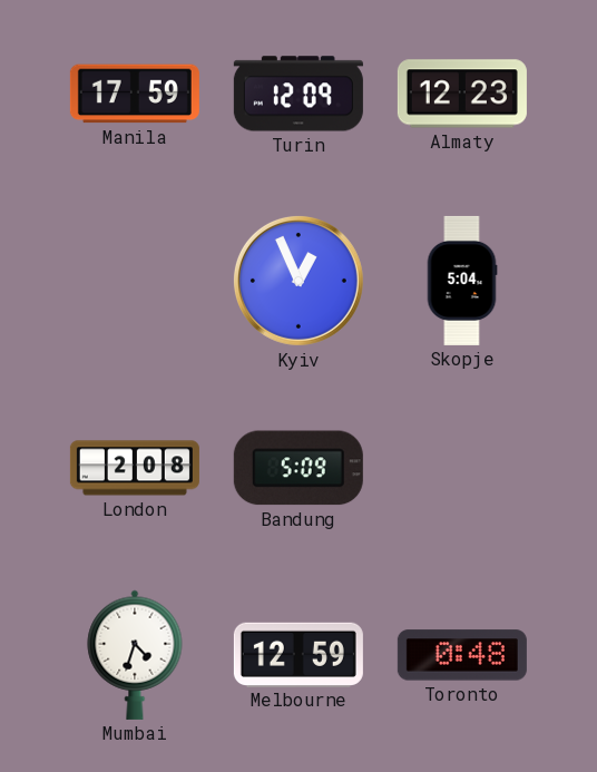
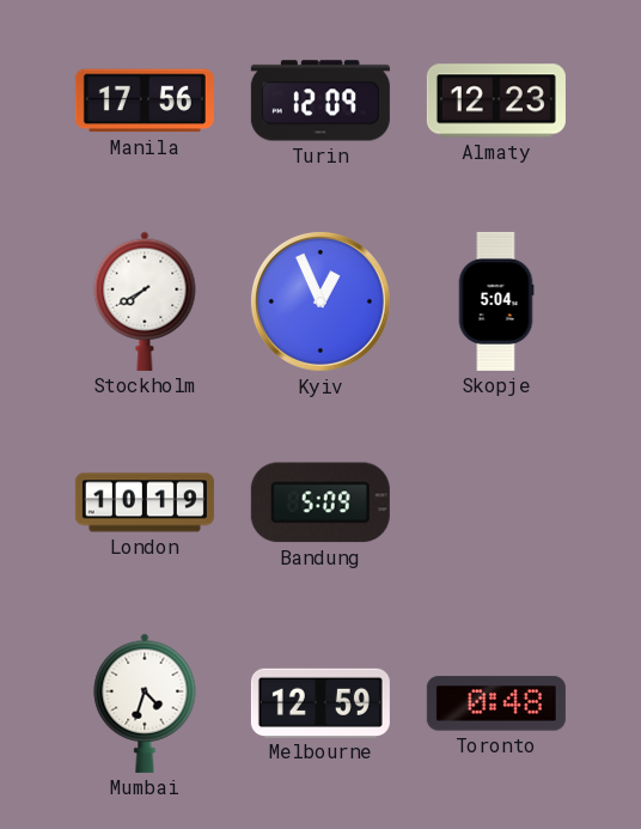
Manila: 17:59 -> 17:56
Stockholm: none -> 7:40
London: 2:08 -> 10:19
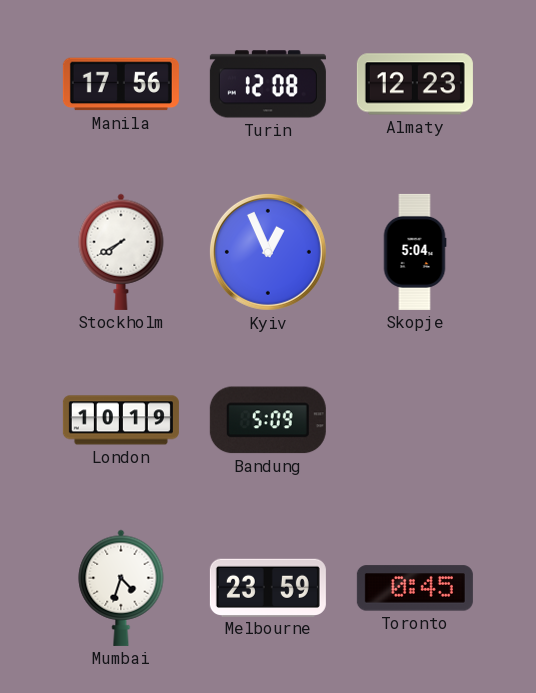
Turin: 12:09 -> 12:08
Melbourne: 12:59 -> 23:59
Toronto: 0:48 -> 0:45
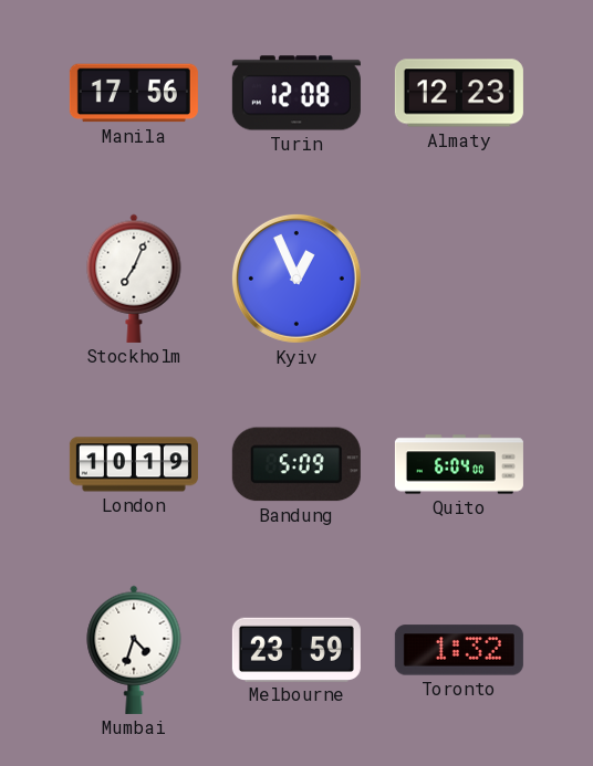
Stockholm: 7:40 -> 7:04
Skopje: 5:04 -> none
Quito: none -> 6:04
Toronto: 0:45 -> 1:32
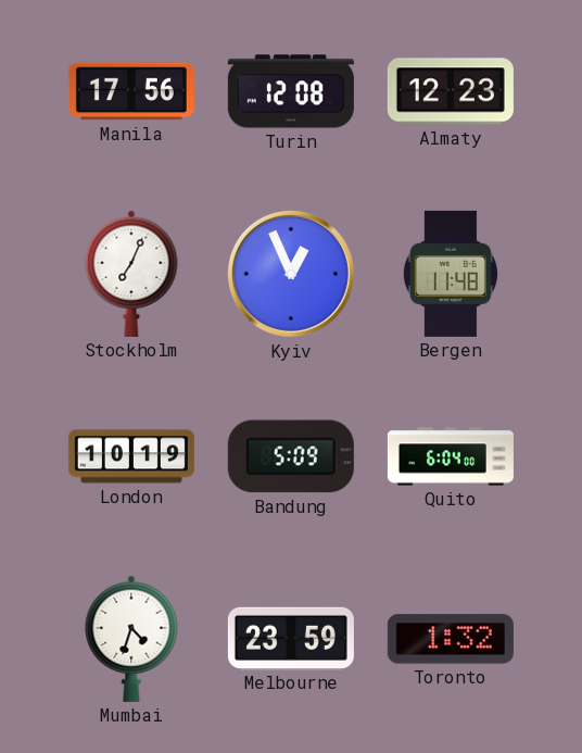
Bergen: none -> 11:48
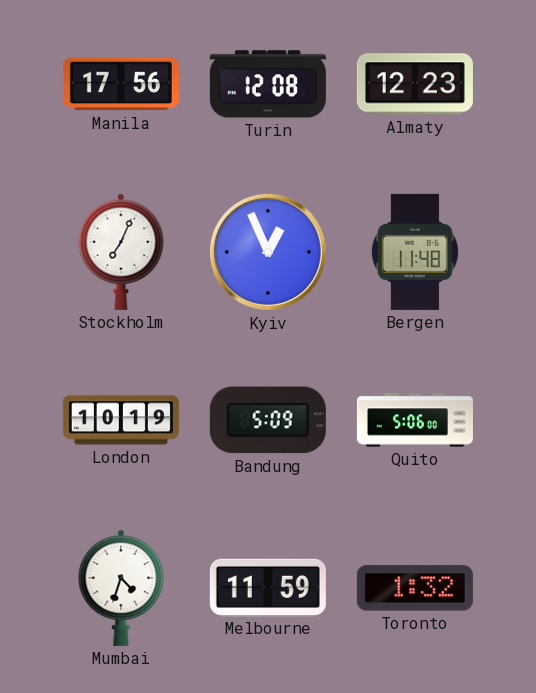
Quito: 6:04 -> 5:06
Melbourne: 23:59 -> 11:59
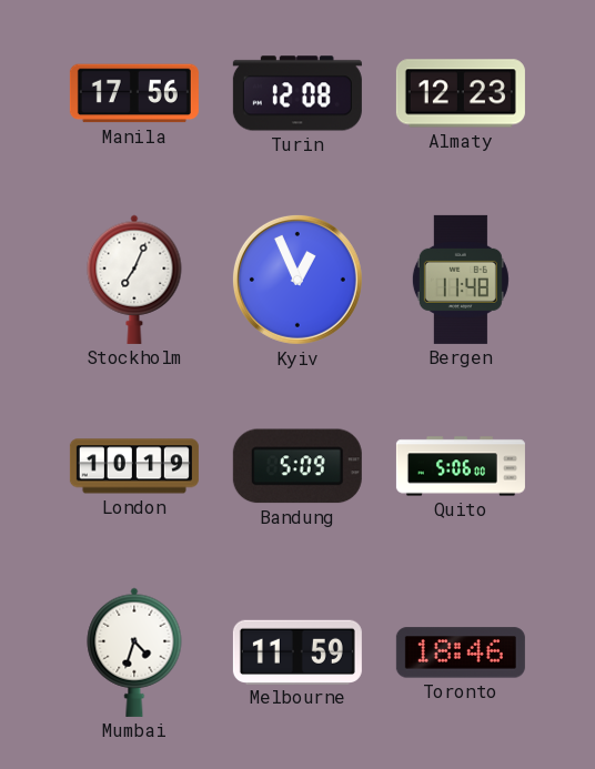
Toronto: 1:32 -> 18:46
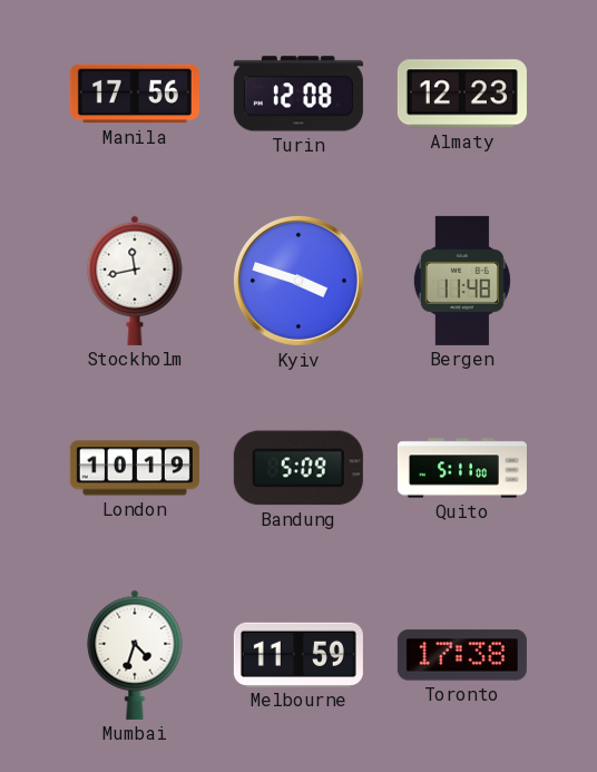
Stockholm: 7:04 -> 11:43
Kyiv: 12:56 -> 3:48
Quito: 5:06 -> 5:11
Toronto: 18:46 -> 17:38
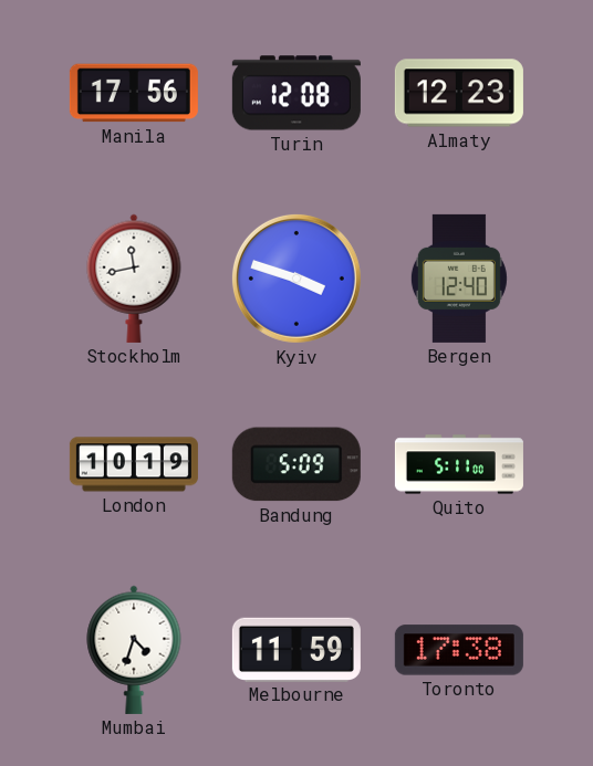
Bergen: 11:48 -> 12:40
